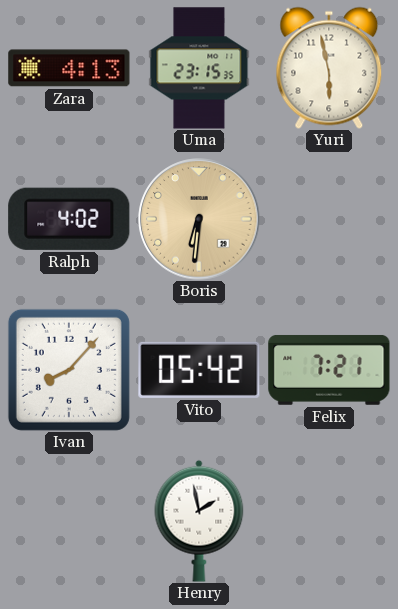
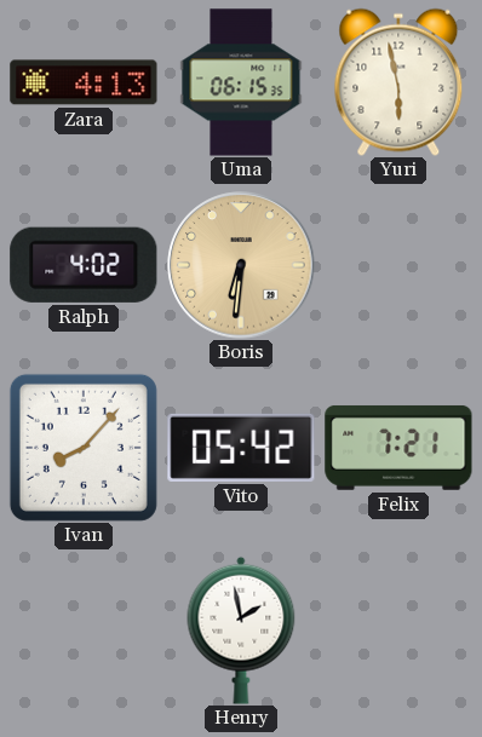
Uma: 23:15 -> 06:15
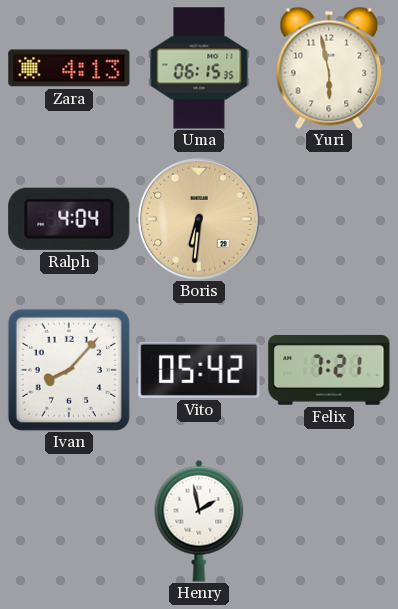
Ralph: 4:02 -> 4:04
